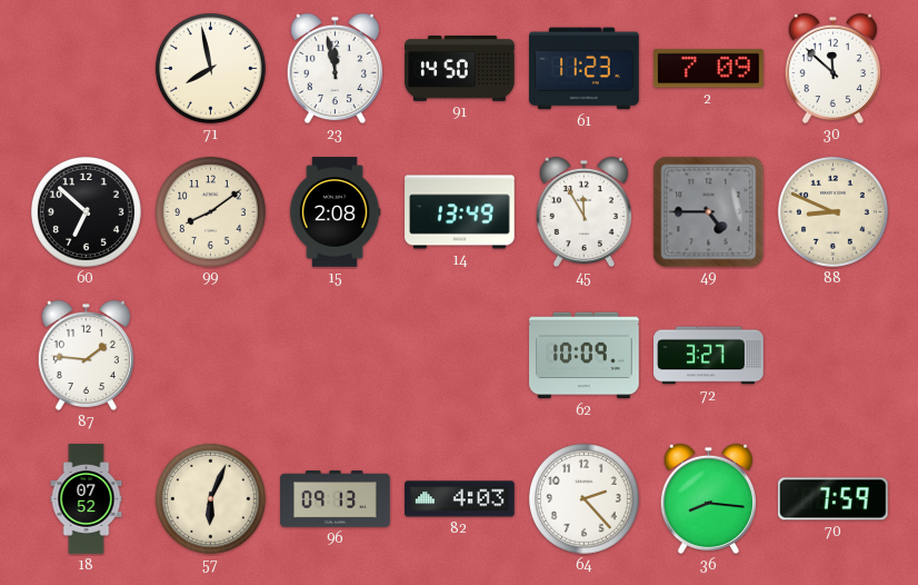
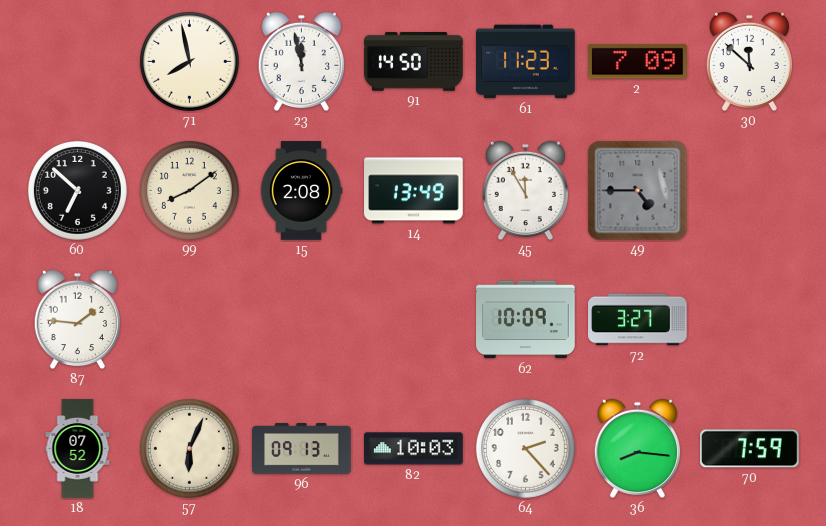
88: 8:49 -> none
82: 4:03 -> 10:03
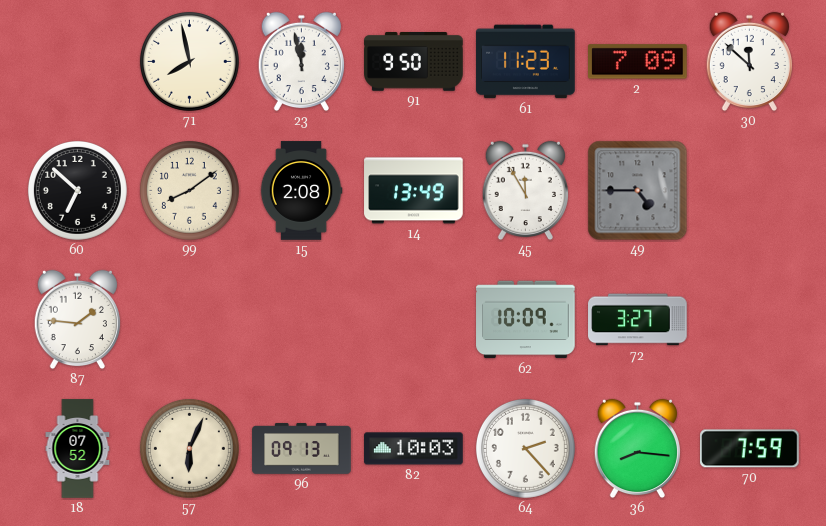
91: 14:50 -> 9:50
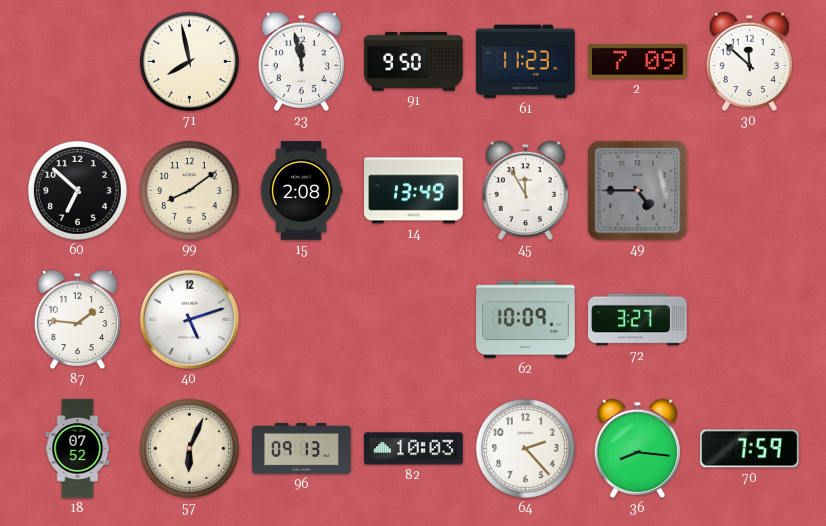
40: none -> 5:12
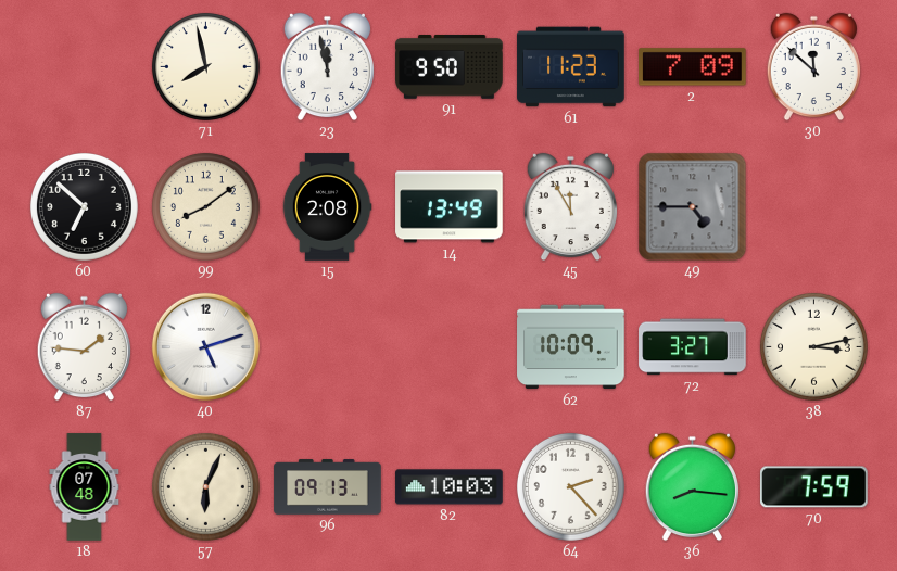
38: none -> 3:13
18: 07:52 -> 07:48
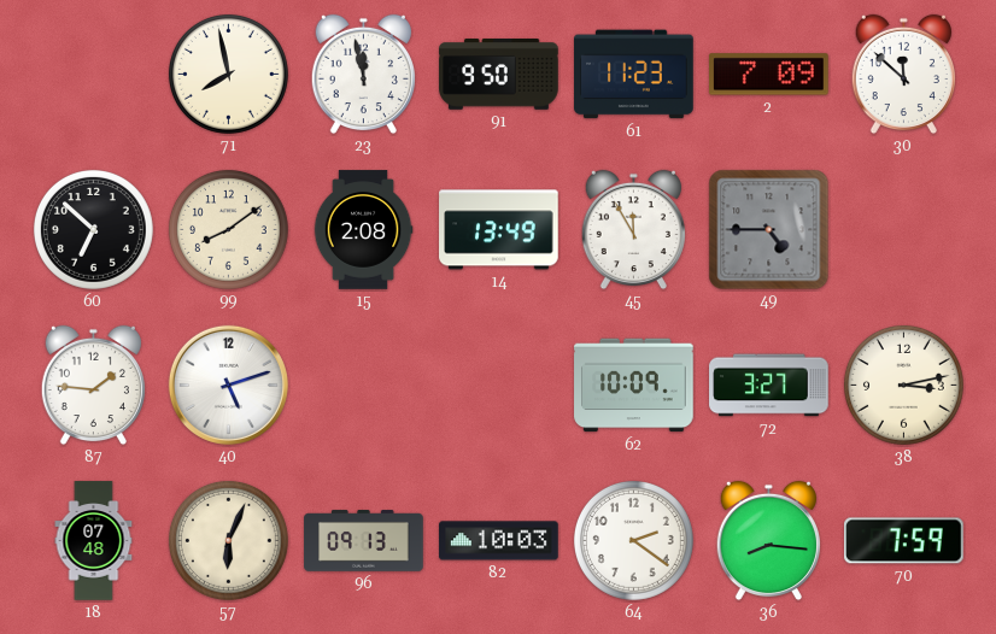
64: 2:23 -> 2:21
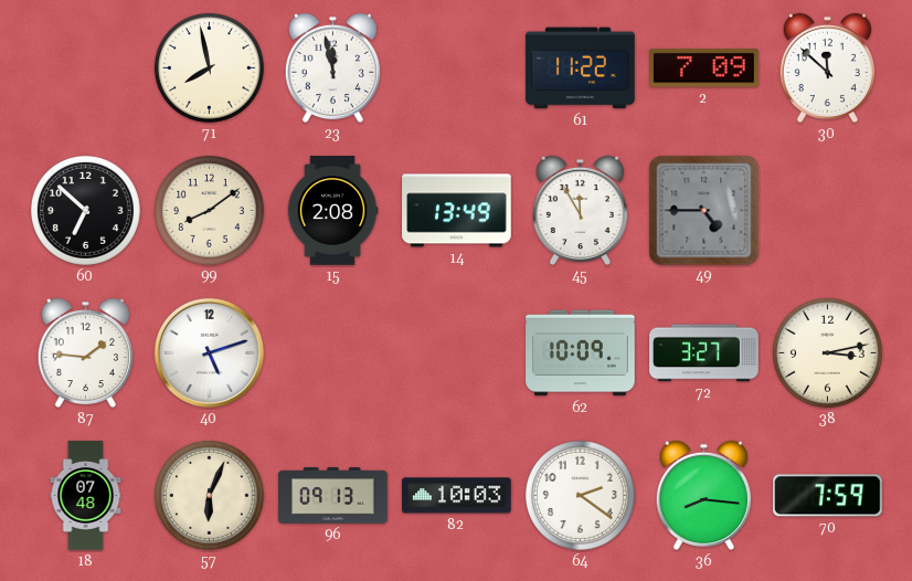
91: 9:50 -> none
61: 11:23 -> 11:22
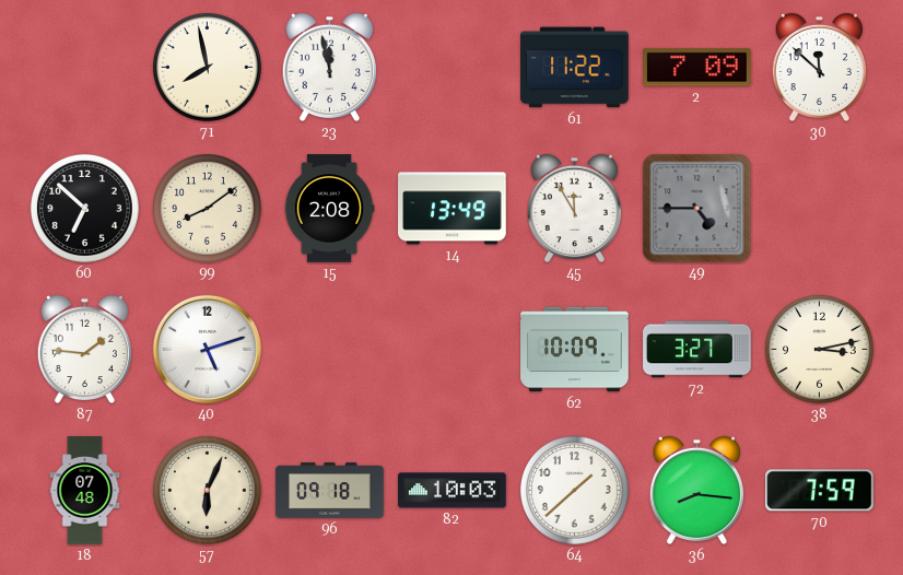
96: 09:13 -> 09:18
64: 2:21 -> 1:38
